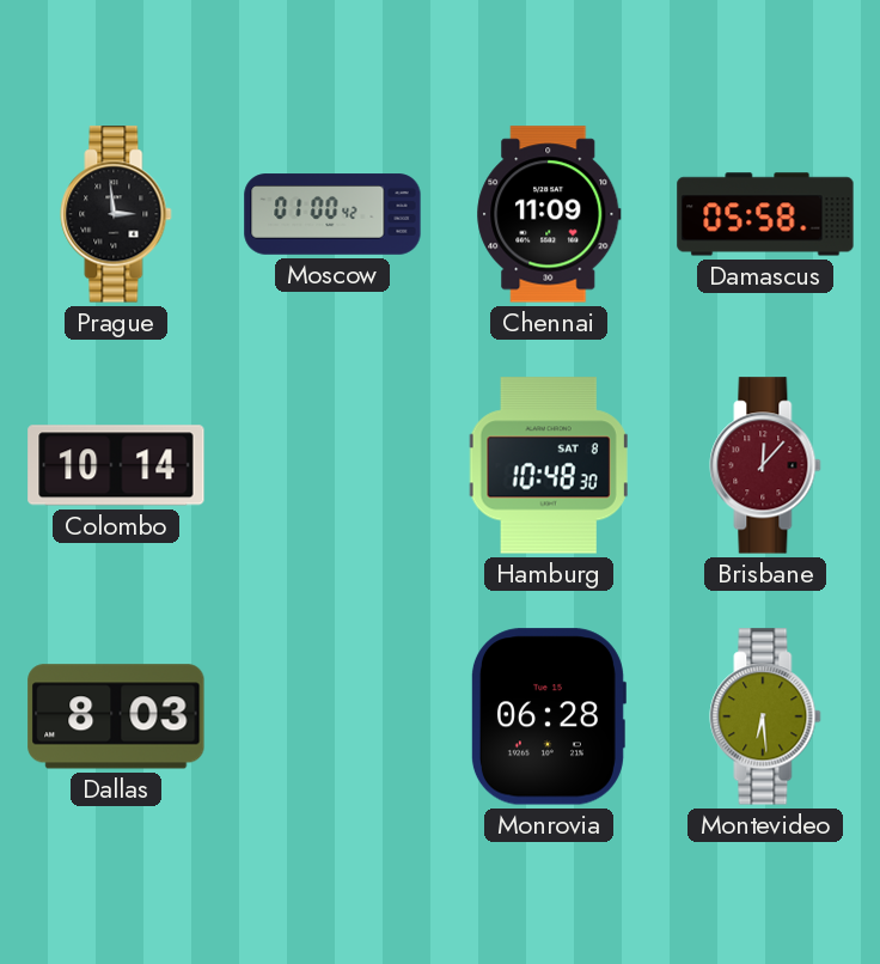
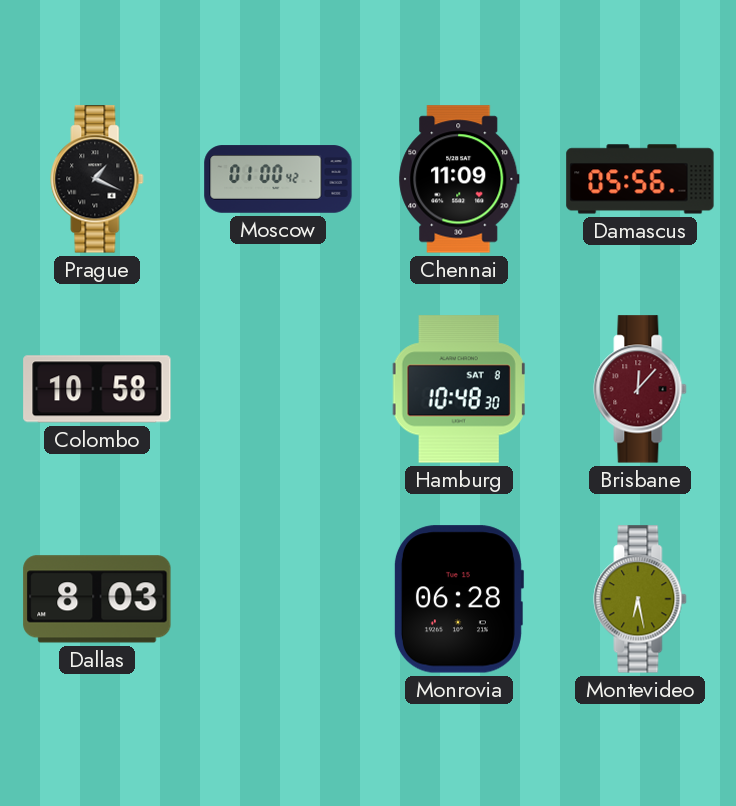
Prague: 2:59 -> 1:19
Damascus: 05:58 -> 05:56
Colombo: 10:14 -> 10:58
Montevideo: 6:29 -> 6:28
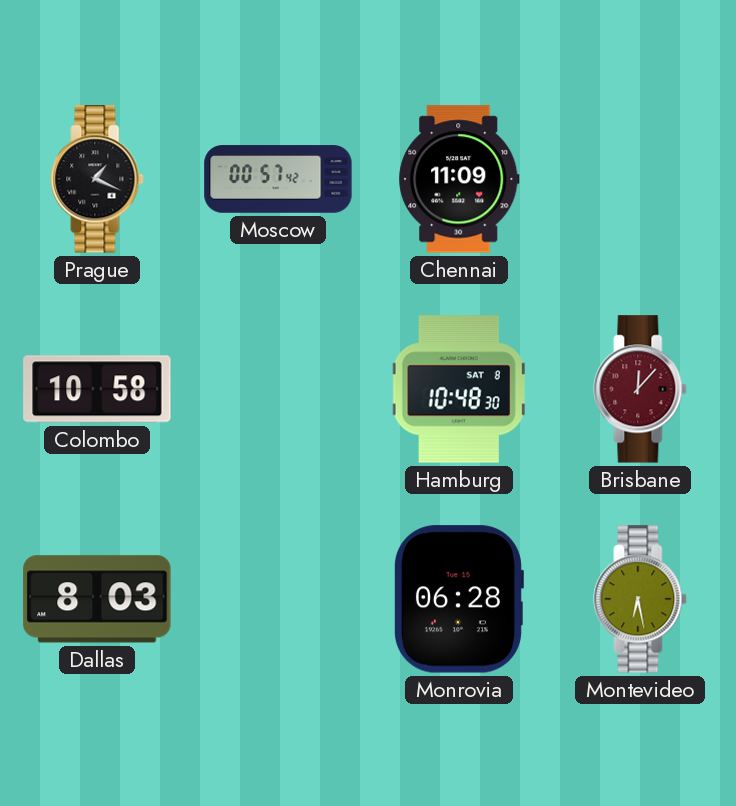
Moscow: 01:00 -> 00:57
Damascus: 05:56 -> none
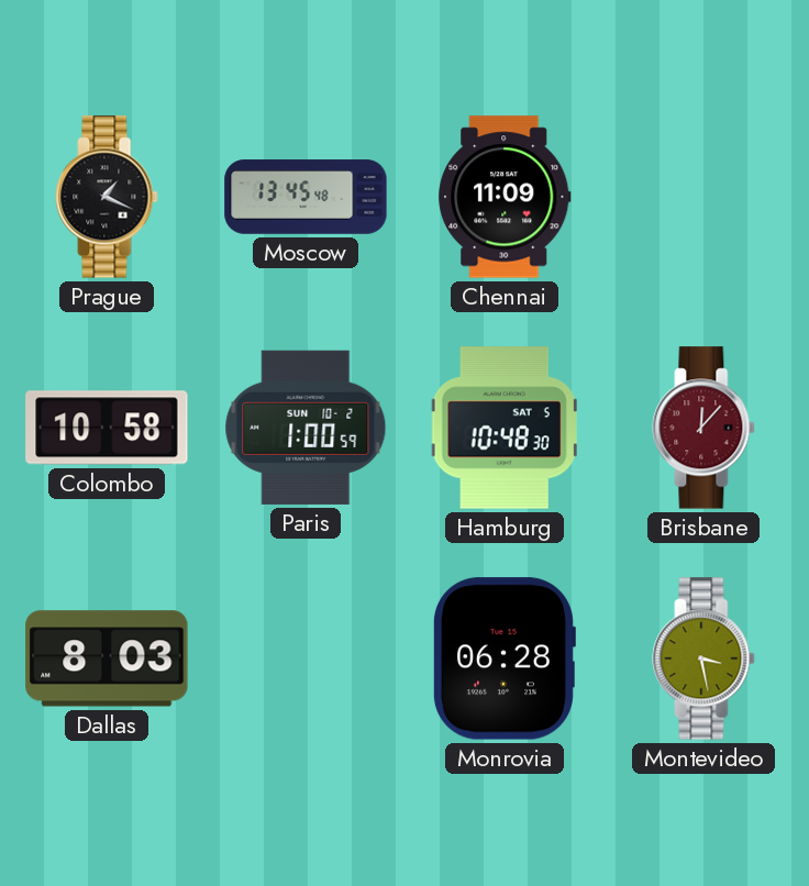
Moscow: 00:57 -> 13:45
Paris: none -> 1:00
Hamburg date: SAT 8 -> SAT 5
Montevideo: 6:28 -> 3:28
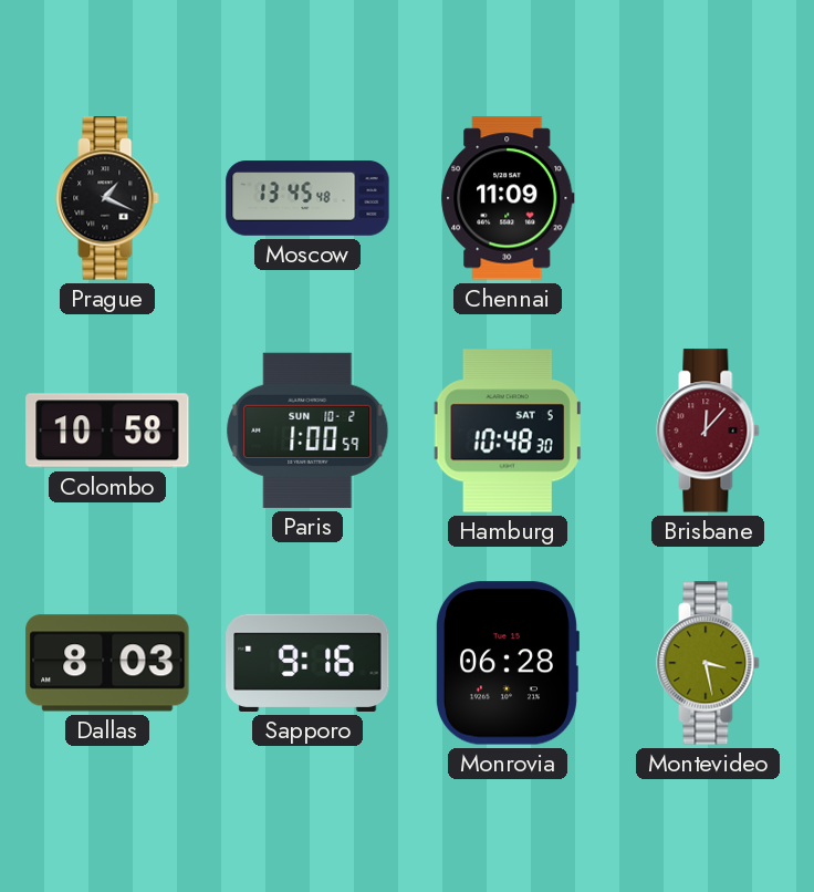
Sapporo: none -> 9:16
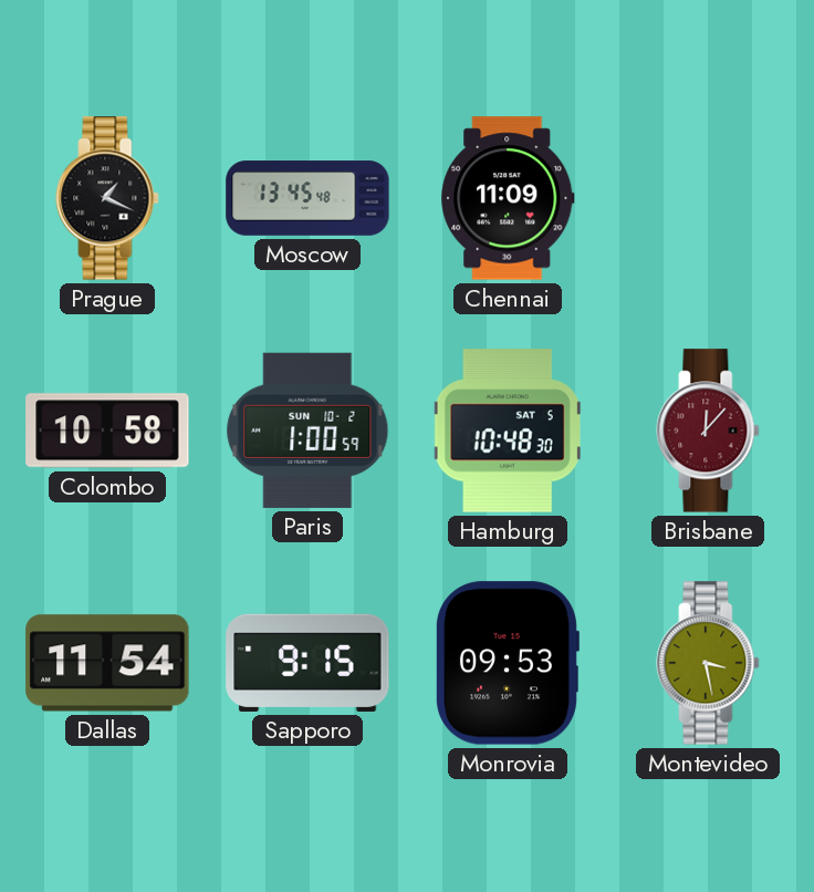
Dallas: 8:03 -> 11:54
Sapporo: 9:16 -> 9:15
Monrovia: 06:28 -> 09:53
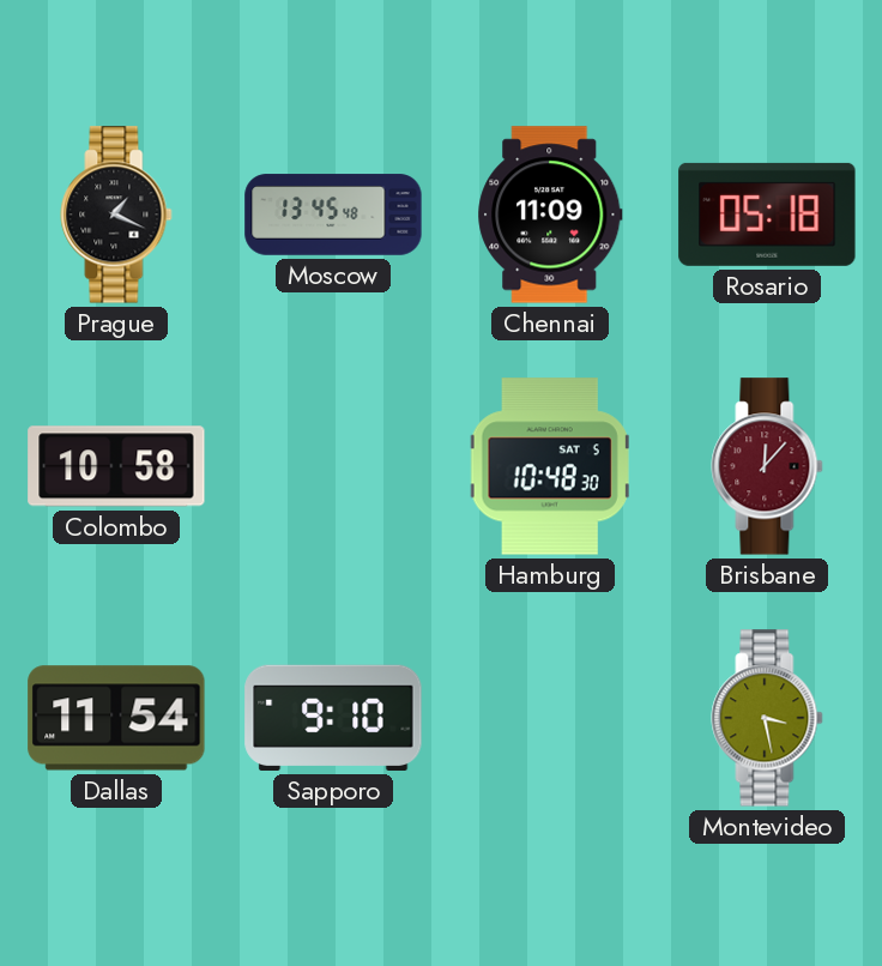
Rosario: none -> 05:18
Paris: 1:00 -> none
Sapporo: 9:15 -> 9:10
Monrovia: 09:53 -> none
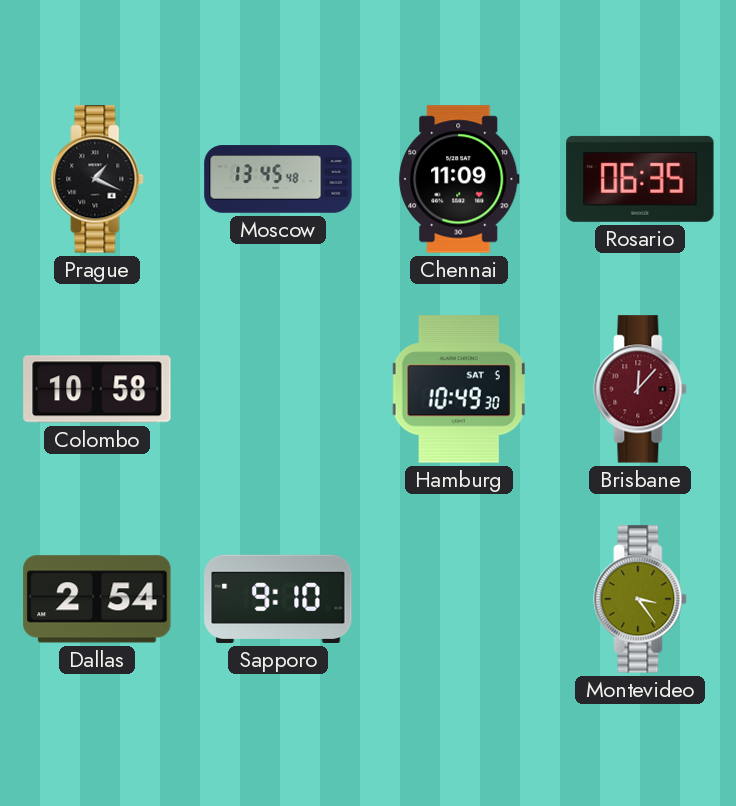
Rosario: 05:18 -> 06:35
Hamburg: 10:48 -> 10:49
Dallas: 11:54 -> 2:54
Montevideo: 3:28 -> 3:24
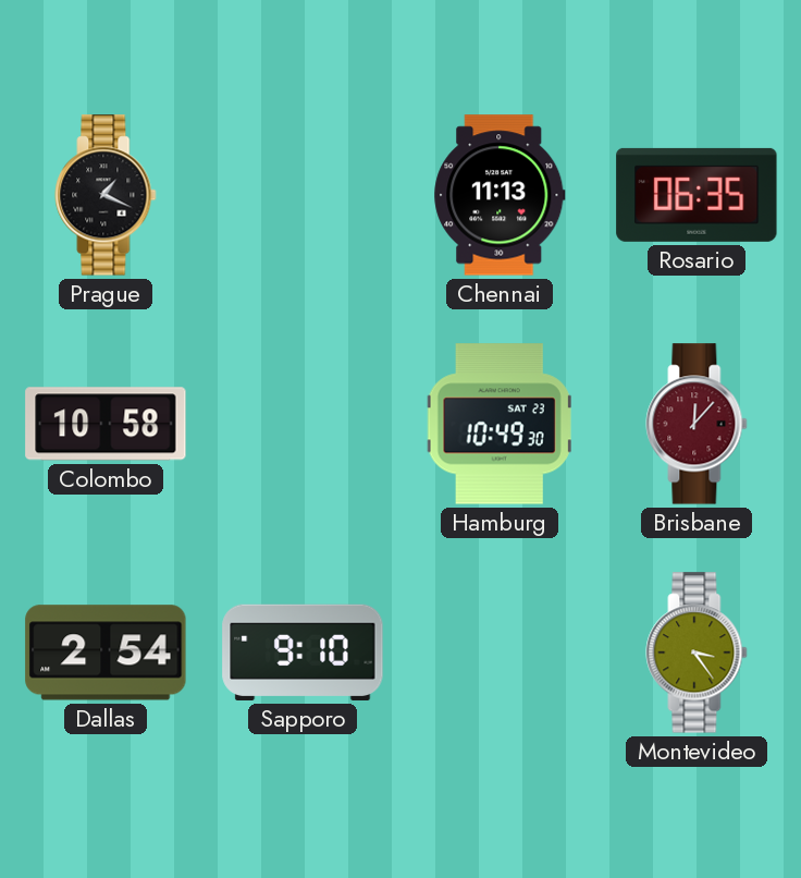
Moscow: 13:45 -> none
Chennai: 11:09 -> 11:13
Hamburg date: SAT 5 -> SAT 23
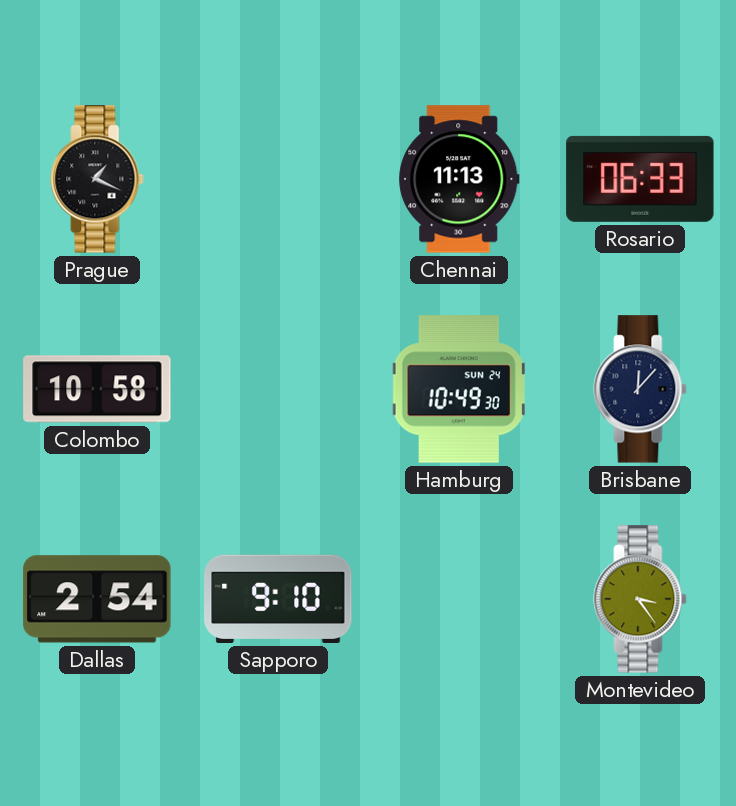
Rosario: 06:35 -> 06:33
Hamburg date: SAT 23 -> SUN 24
Brisbane dial: burgundy -> navy
